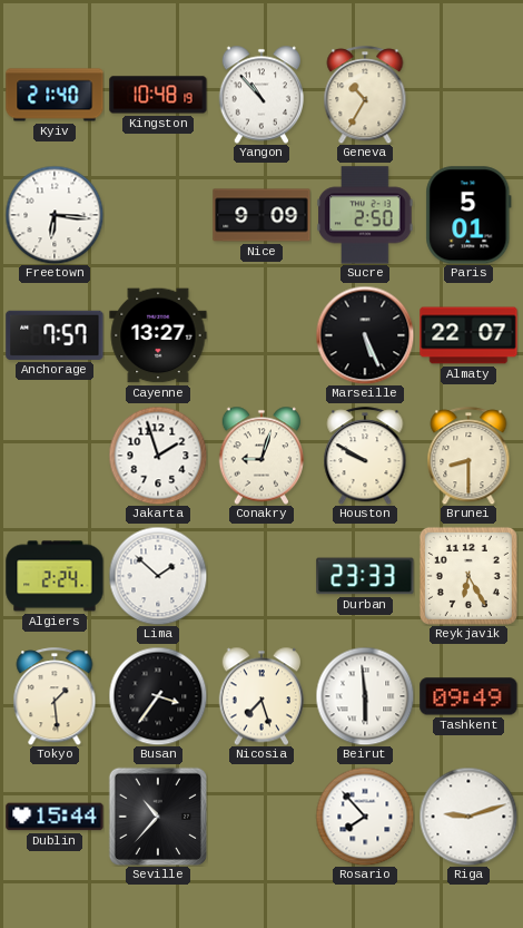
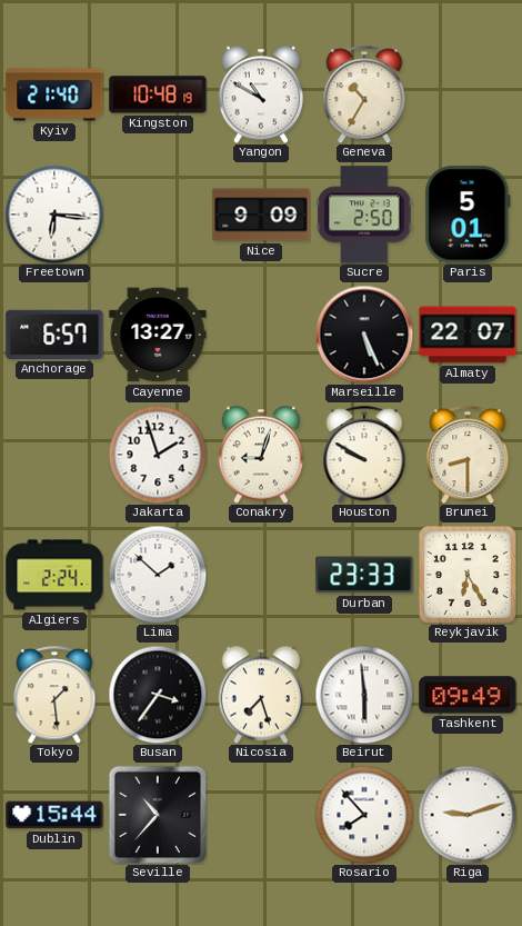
Yangon: 10:53 -> 10:50
Anchorage: 7:57 -> 6:57
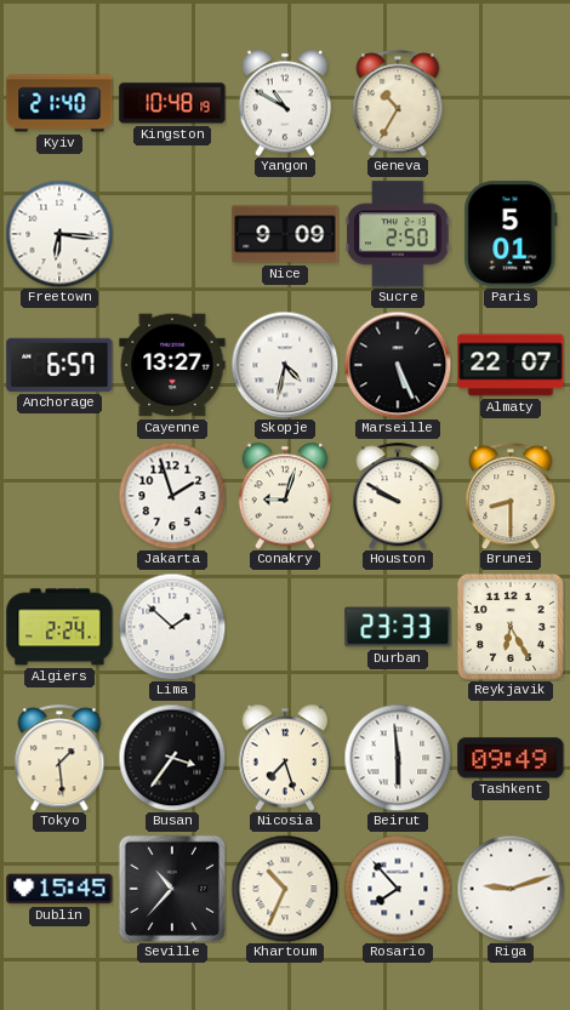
Skopje: none -> 4:32
Dublin: 15:44 -> 15:45
Khartoum: none -> 10:34
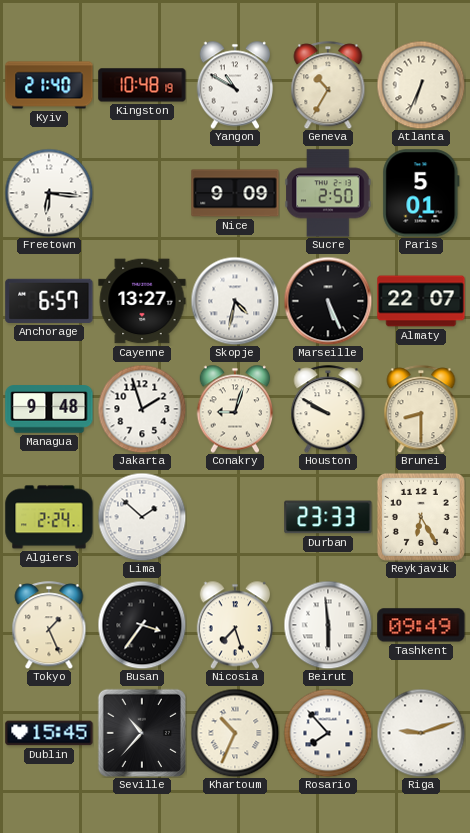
Atlanta: none -> 6:34
Managua: none -> 9:48
Tokyo: 1:29 -> 1:26
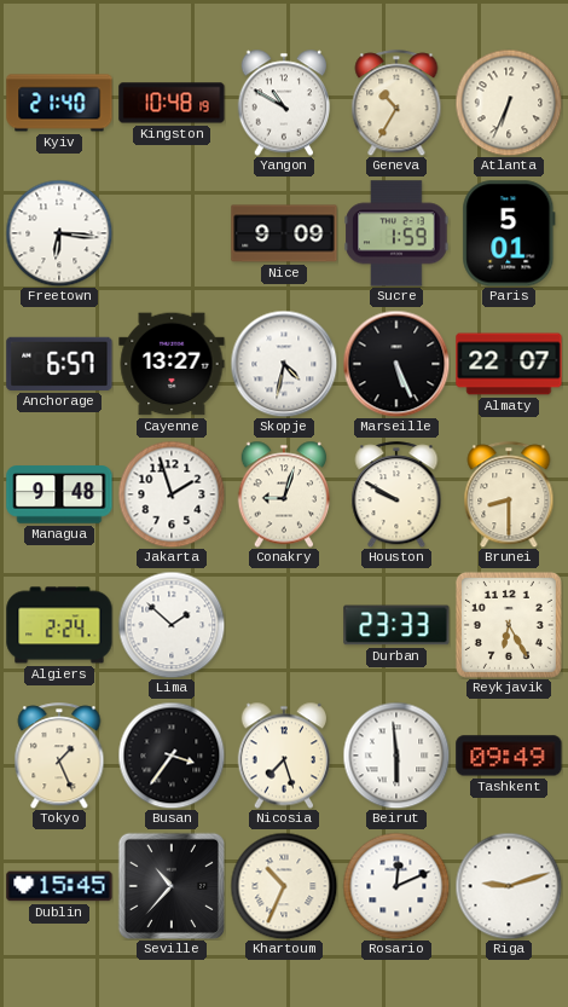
Sucre: 2:50 -> 1:59
Rosario: 7:53 -> 12:11
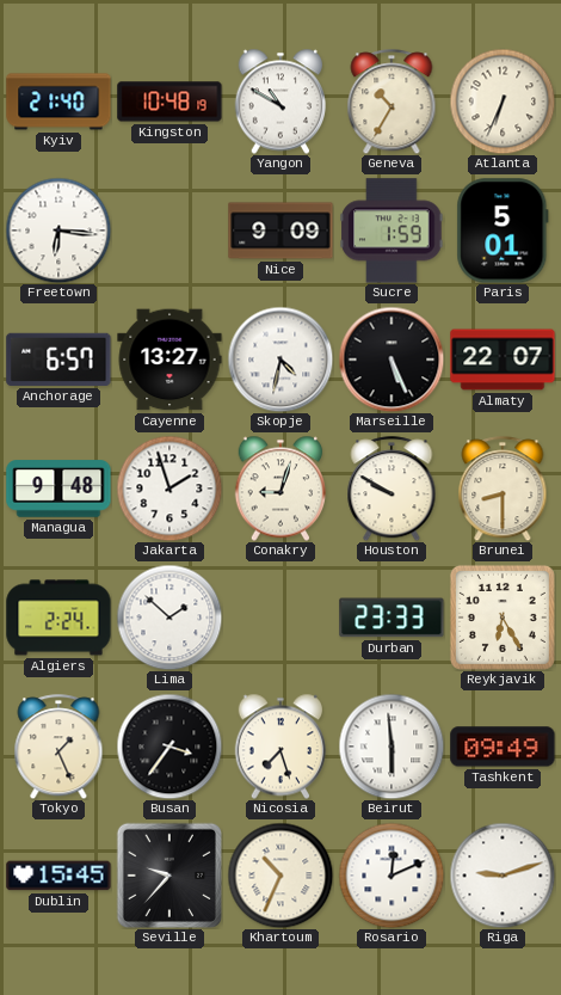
Seville: 10:37 -> 9:37
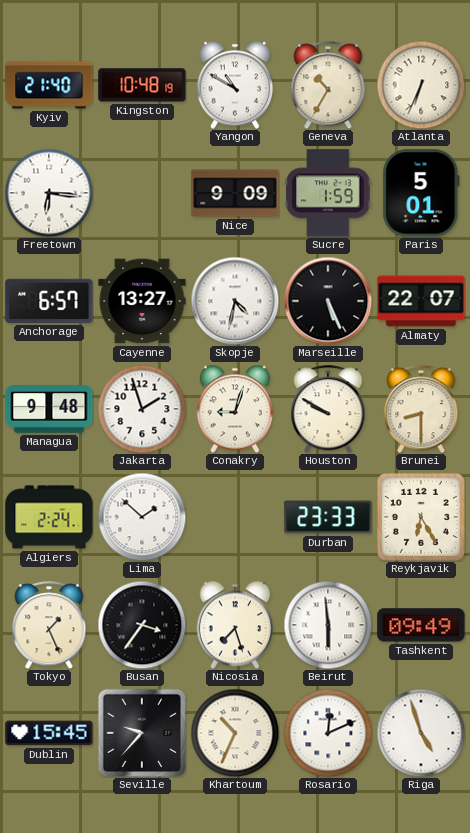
Riga: 9:12 -> 4:57
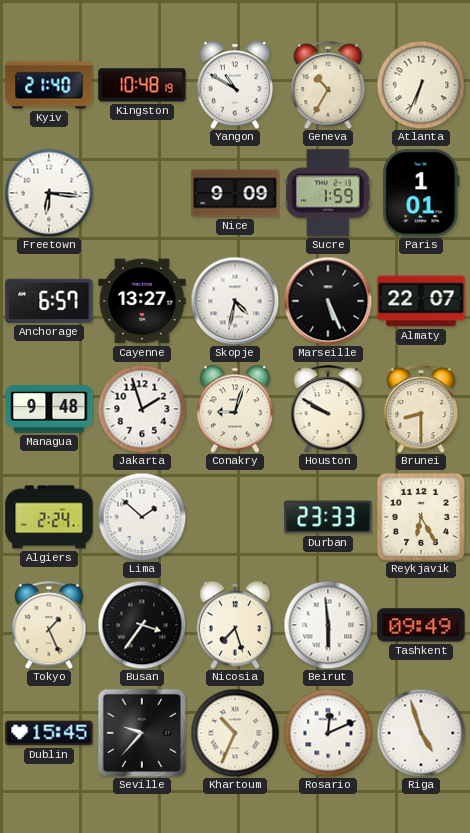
Paris: 5:01 -> 1:01
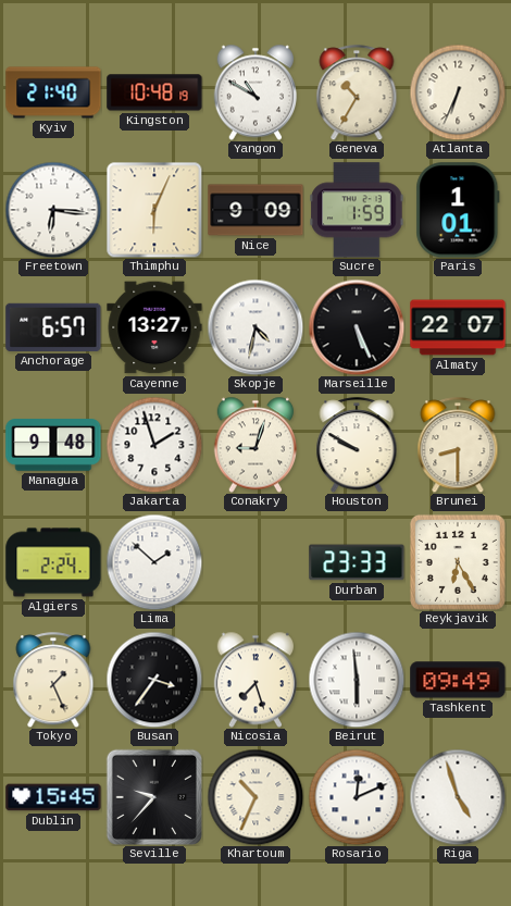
Thimphu: none -> 6:04
